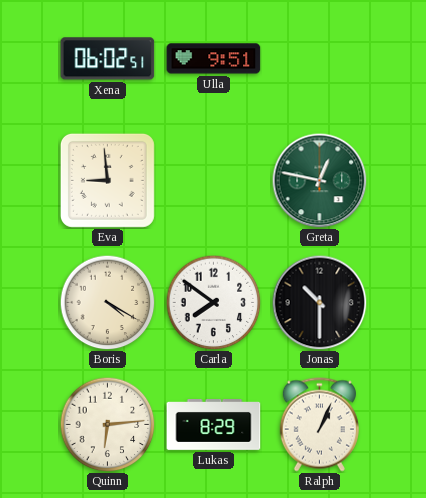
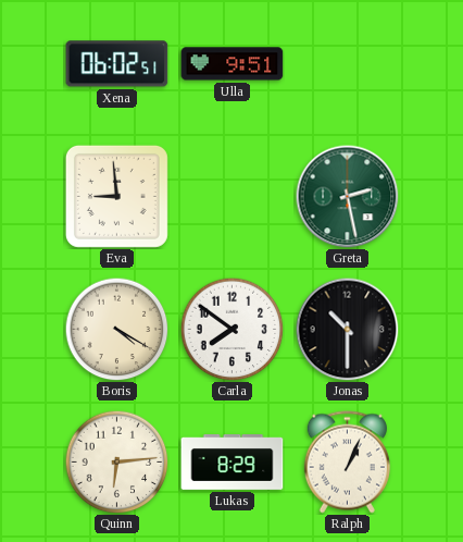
Greta: 12:47 -> 2:28
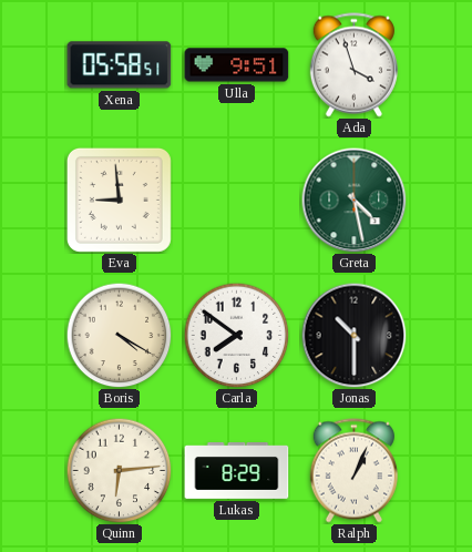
Xena: 06:02 -> 05:58
Ada: none -> 3:57
Greta: 2:28 -> 4:28
